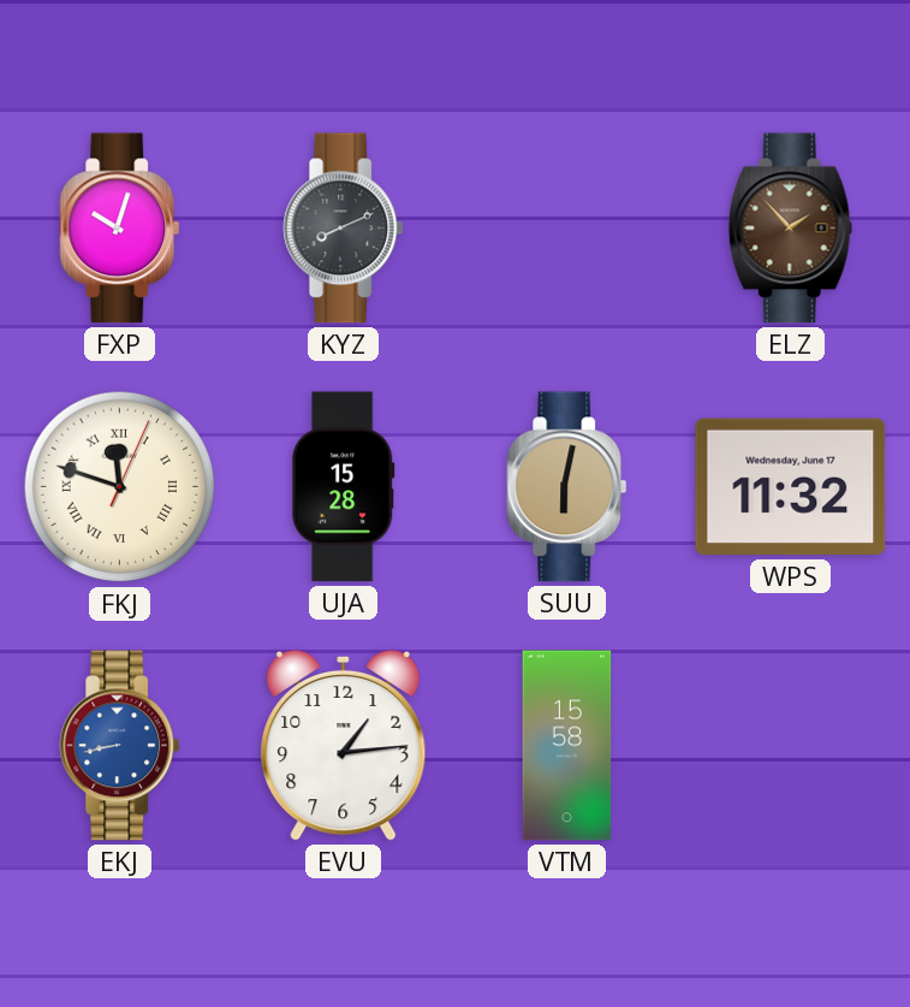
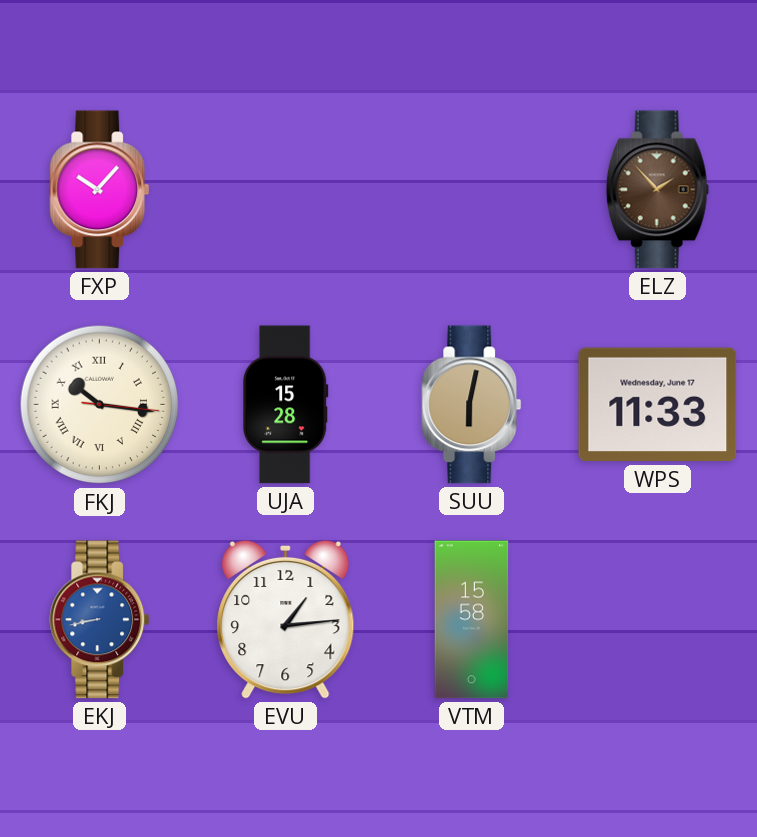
FXP: 10:03 -> 10:07
KYZ: 8:11 -> none
FKJ: 11:48 -> 10:16
WPS: 11:32 -> 11:33
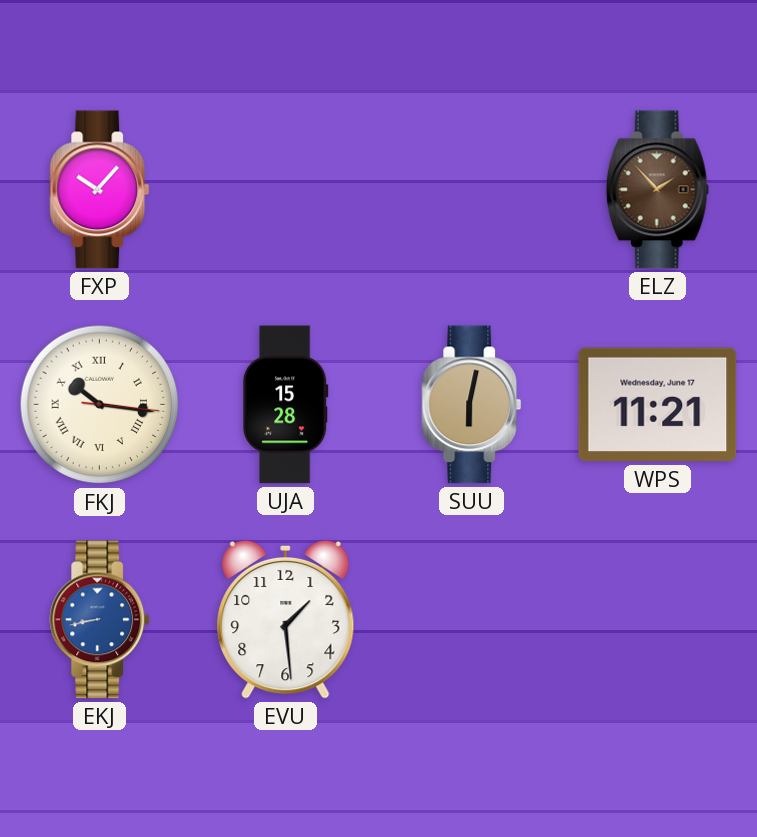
WPS: 11:33 -> 11:21
EVU: 1:14 -> 1:29
VTM: 15:58 -> none
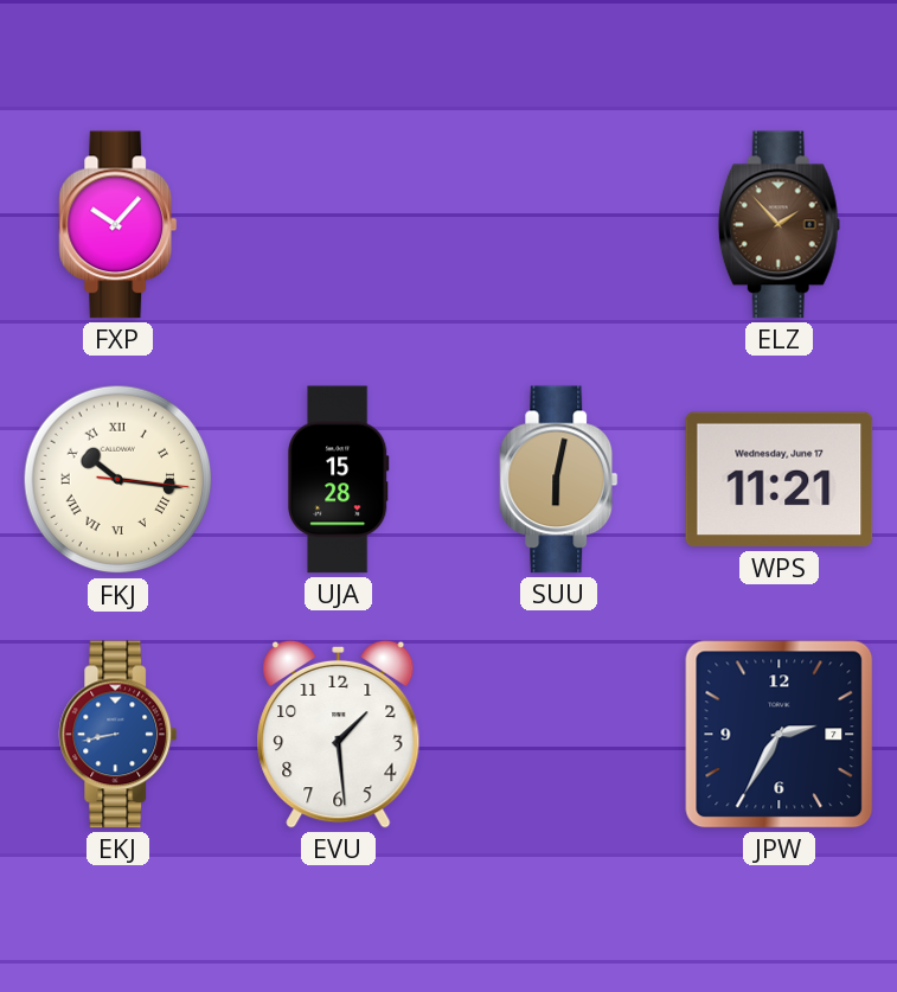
JPW: none -> 2:35
